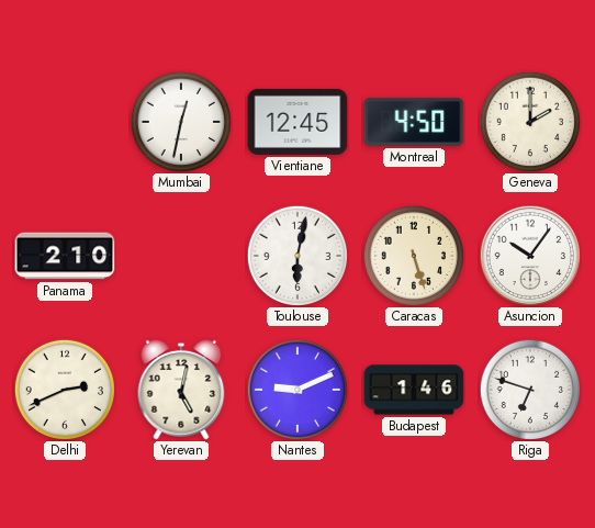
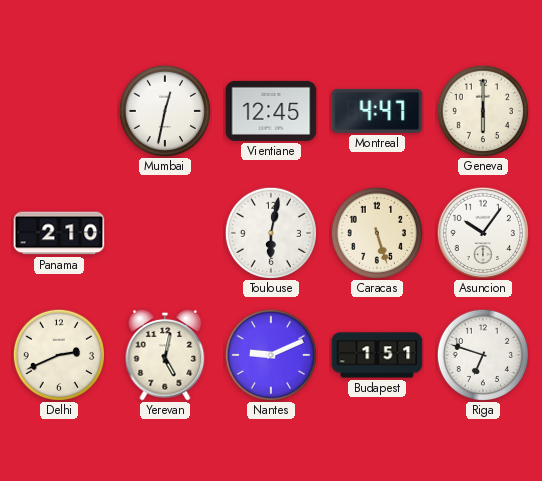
Montreal: 4:50 -> 4:47
Geneva: 2:00 -> 6:00
Budapest: 1:46 -> 1:51
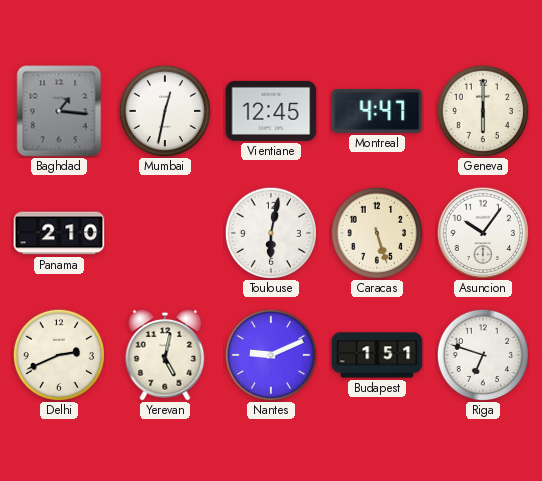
Baghdad: none -> 1:16
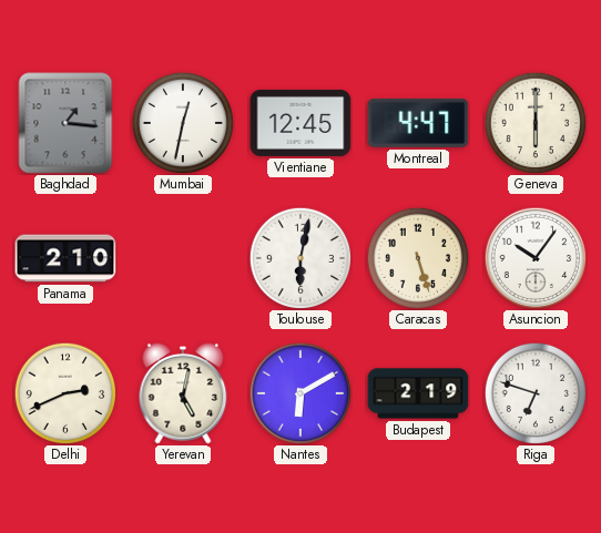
Nantes: 9:11 -> 6:10
Budapest: 1:51 -> 2:19
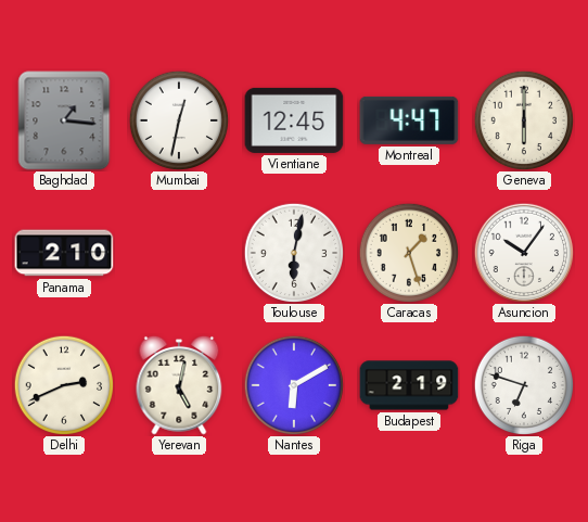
Caracas: 5:27 -> 1:27
